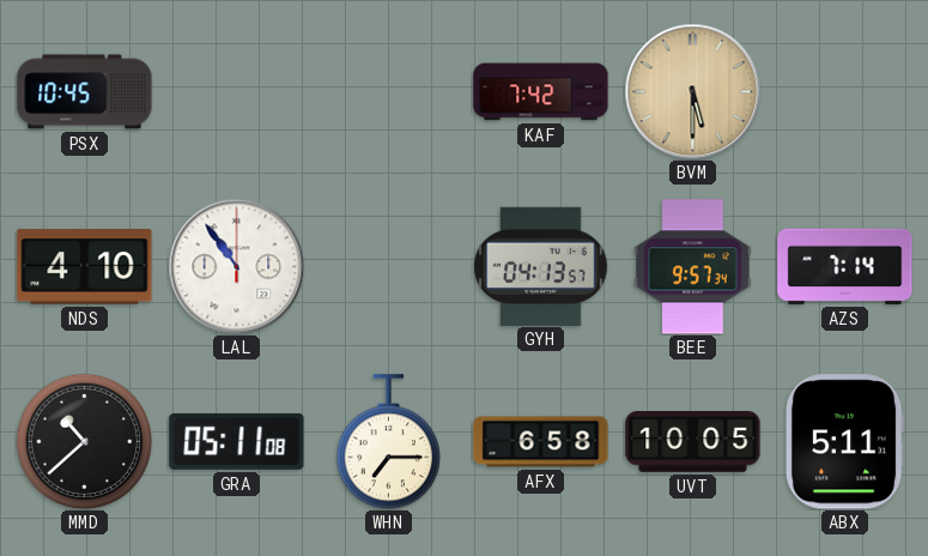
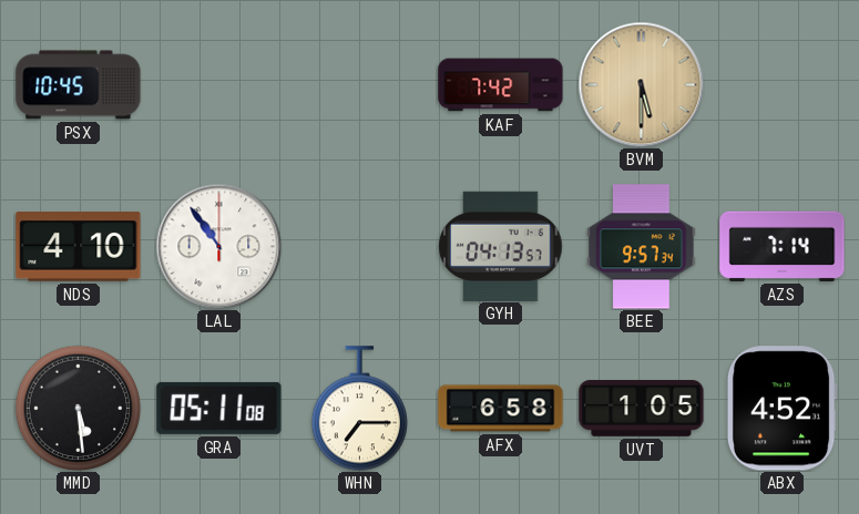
MMD: 10:38 -> 5:29
UVT: 10:05 -> 1:05
ABX: 5:11 -> 4:52
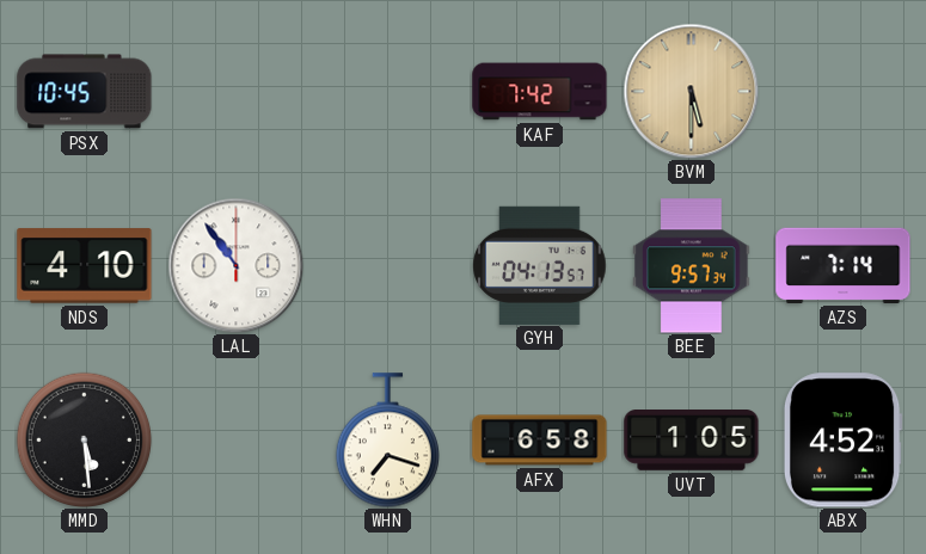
GRA: 05:11 -> none
WHN: 7:15 -> 7:18
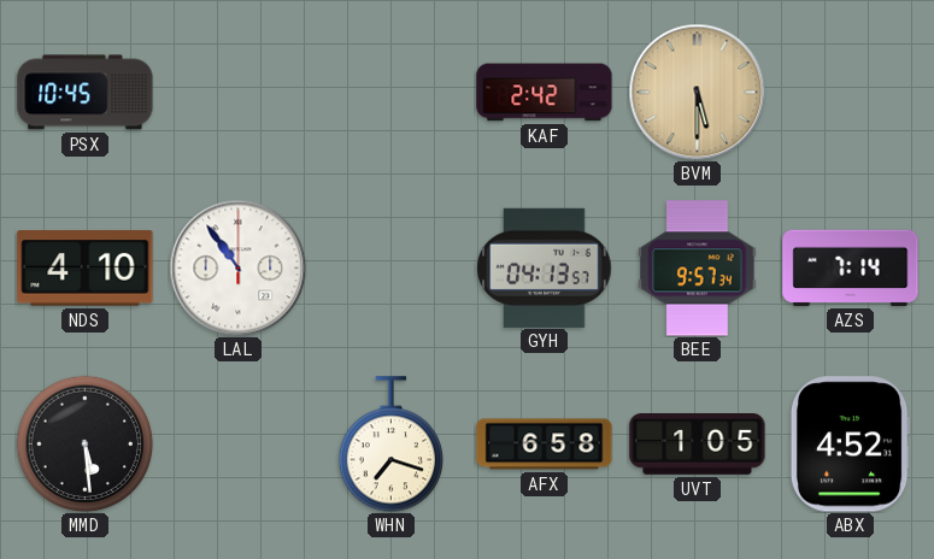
KAF: 7:42 -> 2:42
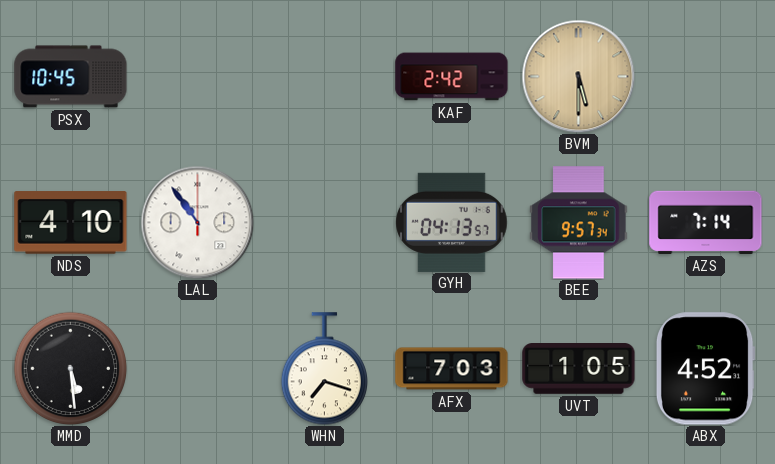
AFX: 6:58 -> 7:03
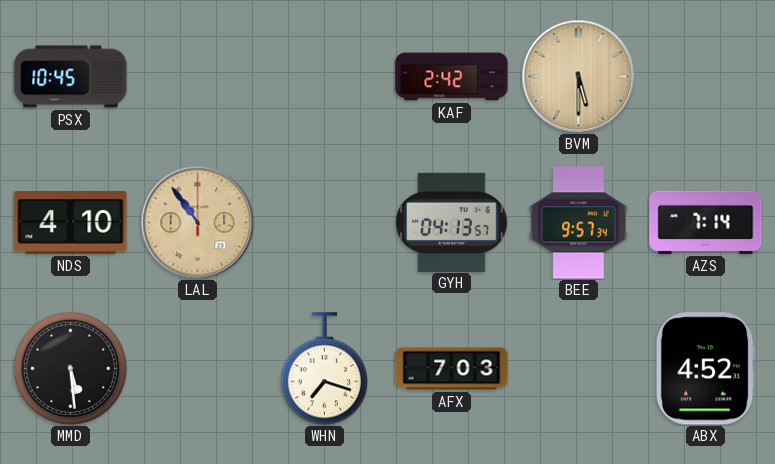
LAL dial: white -> champagne
UVT: 1:05 -> none
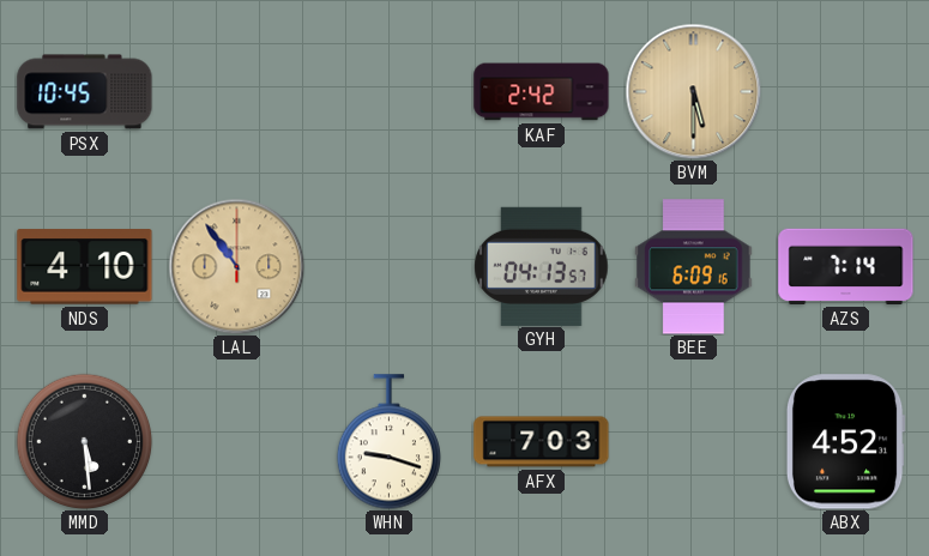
BEE: 9:57 -> 6:09
WHN: 7:18 -> 9:18
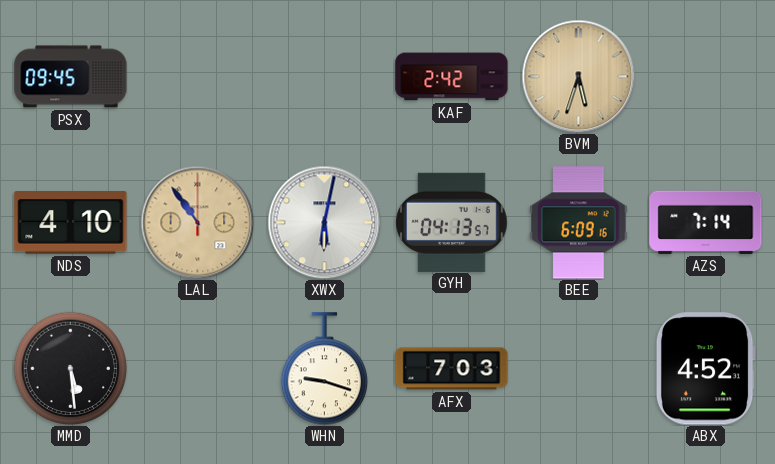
PSX: 10:45 -> 09:45
BVM: 5:30 -> 5:33
XWX: none -> 6:02
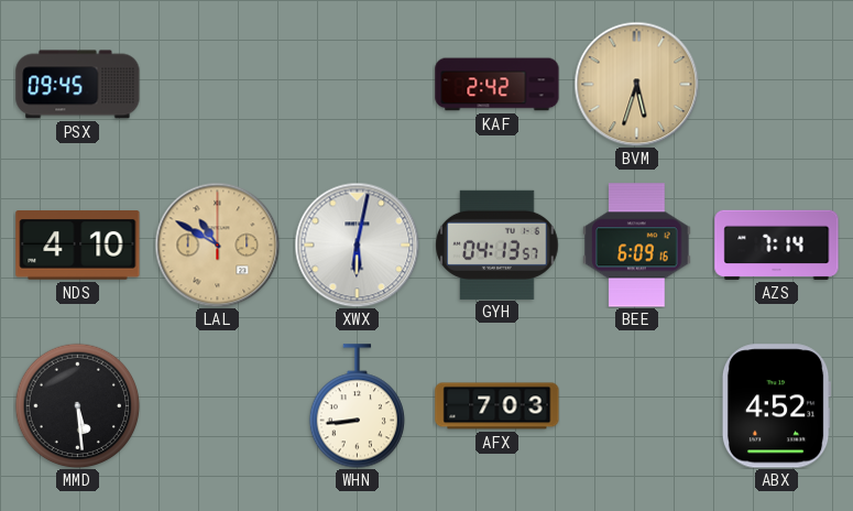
LAL: 10:54 -> 10:50
WHN: 9:18 -> 8:44
